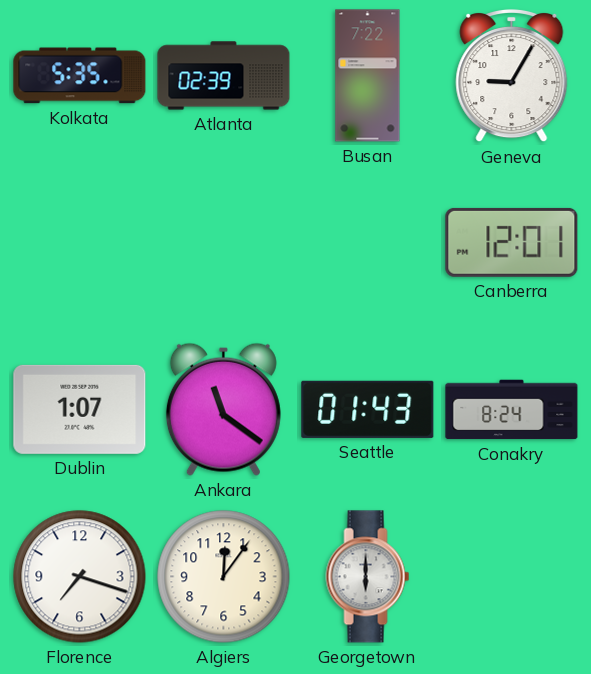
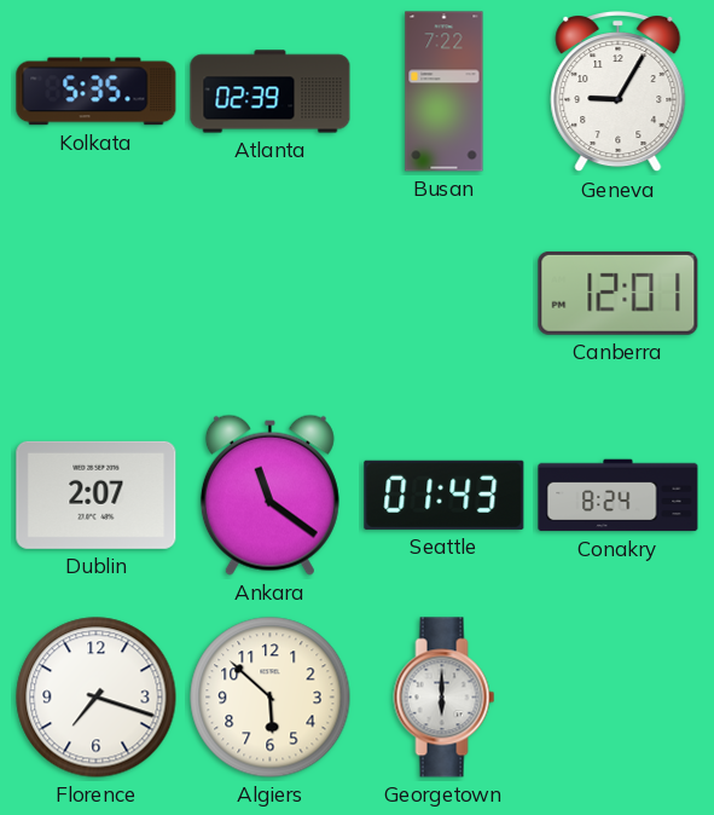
Dublin: 1:07 -> 2:07
Algiers: 12:06 -> 5:52
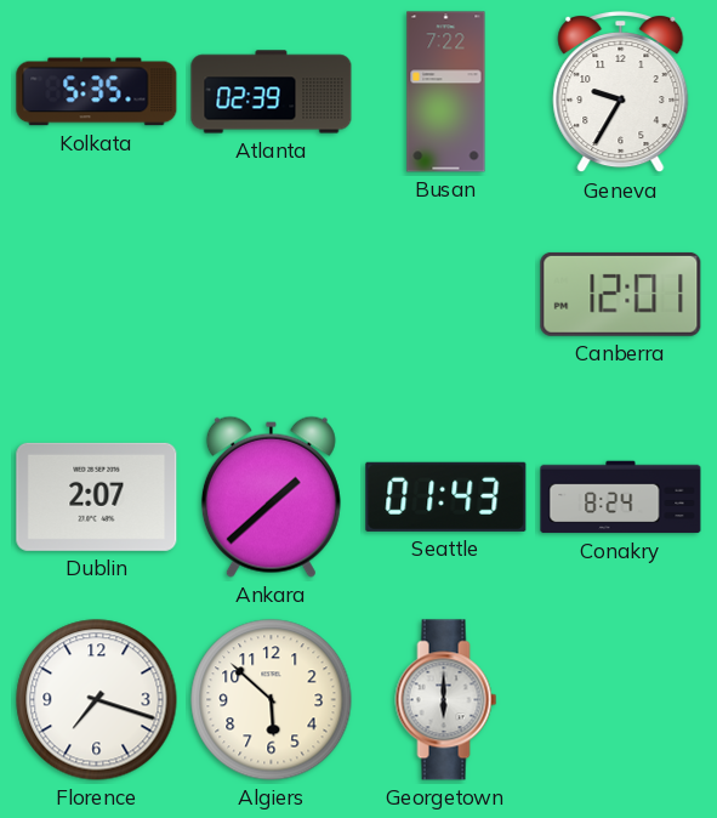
Geneva: 9:05 -> 9:35
Ankara: 11:21 -> 1:38
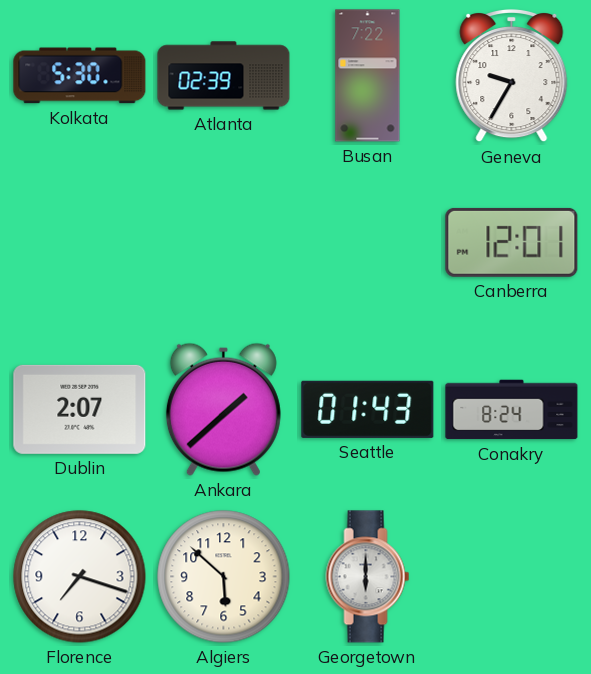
Kolkata: 5:35 -> 5:30
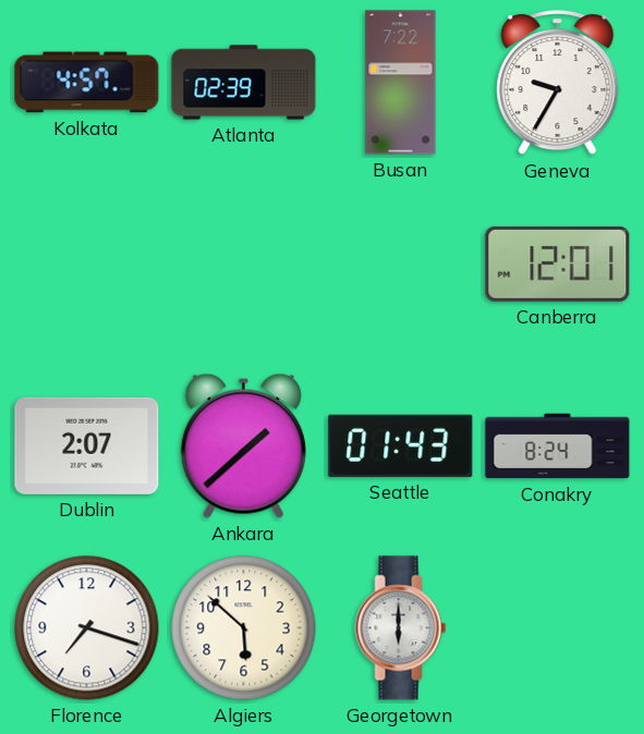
Kolkata: 5:30 -> 4:57
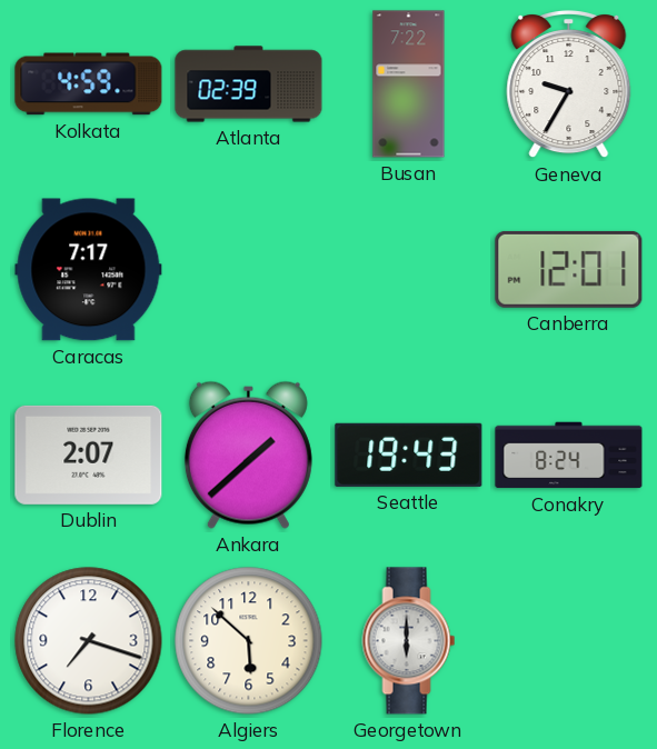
Kolkata: 4:57 -> 4:59
Caracas: none -> 7:17
Seattle: 01:43 -> 19:43
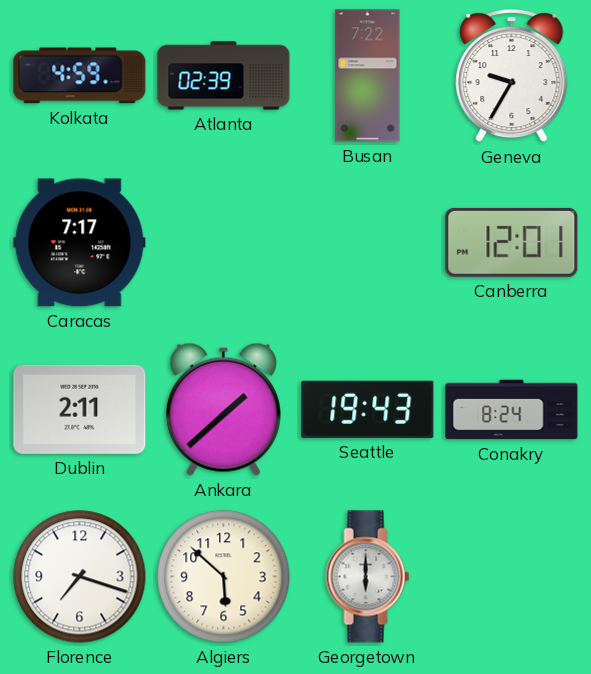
Dublin: 2:07 -> 2:11
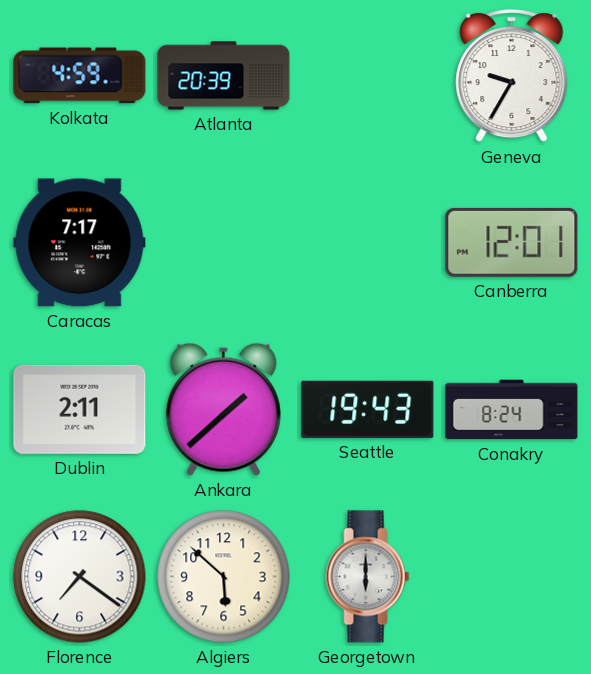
Atlanta: 02:39 -> 20:39
Busan: 7:22 -> none
Florence: 7:18 -> 7:21
